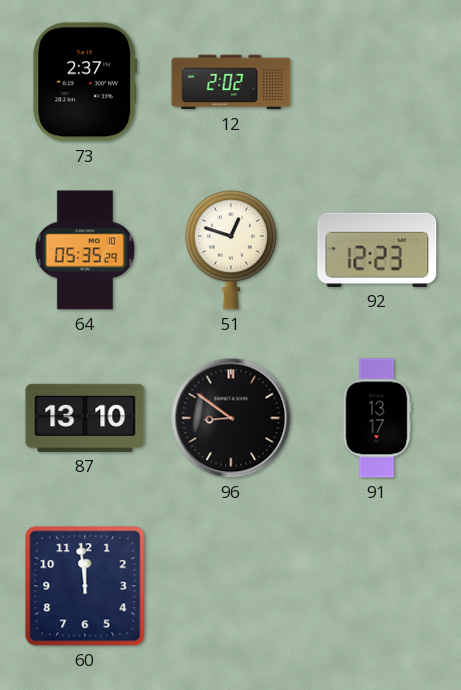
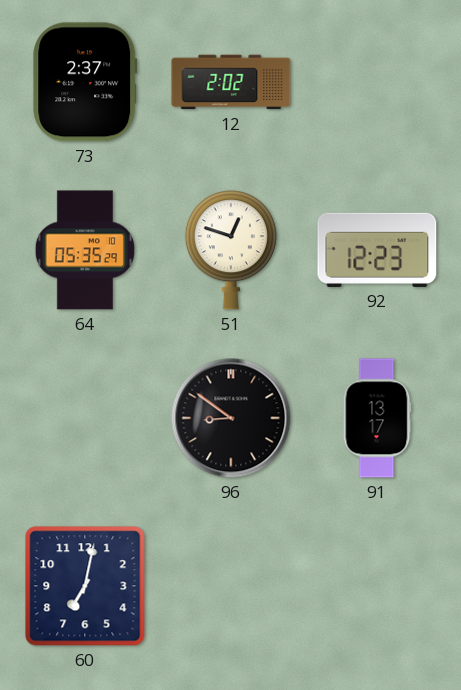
87: 13:10 -> none
60: 11:59 -> 7:02
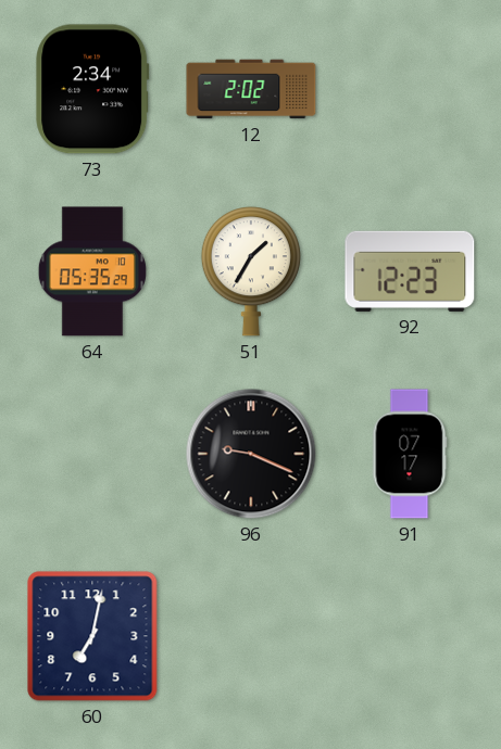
73: 2:37 -> 2:34
51: 12:48 -> 1:35
96: 8:51 -> 9:19
91: 13:17 -> 07:17
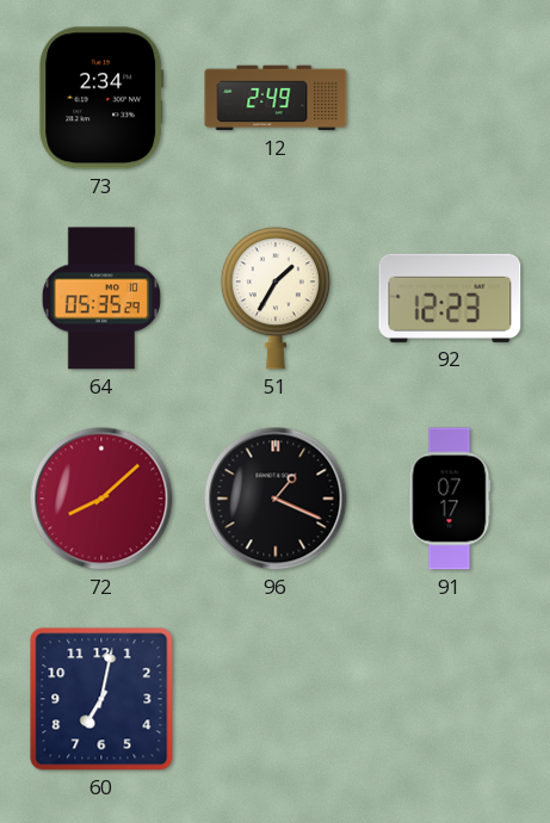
12: 2:02 -> 2:49
72: none -> 8:08
96: 9:19 -> 1:19
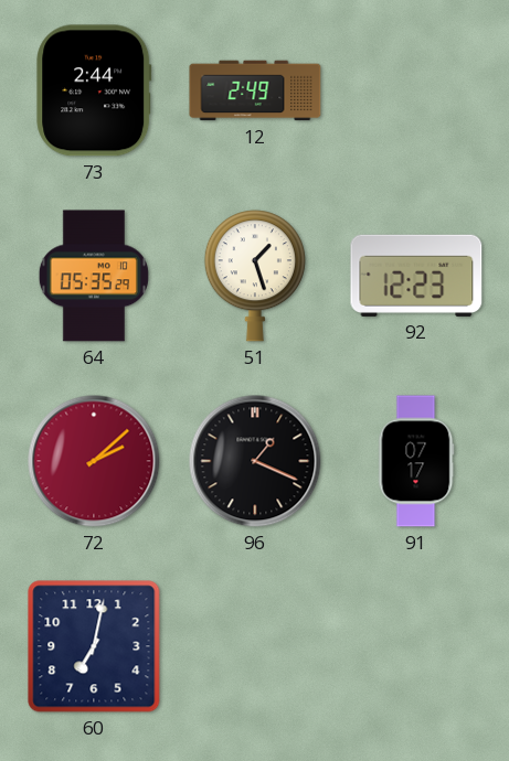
73: 2:34 -> 2:44
51: 1:35 -> 1:27
72: 8:08 -> 2:08
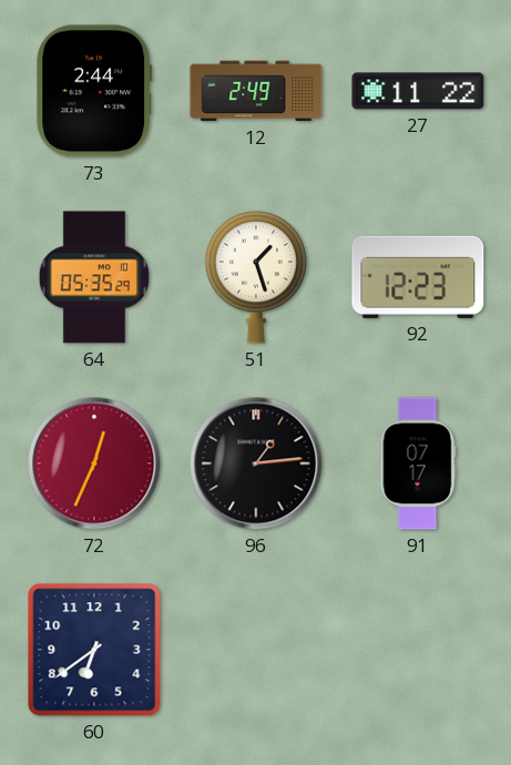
27: none -> 11:22
72: 2:08 -> 12:34
96: 1:19 -> 1:14
60: 7:02 -> 6:39
